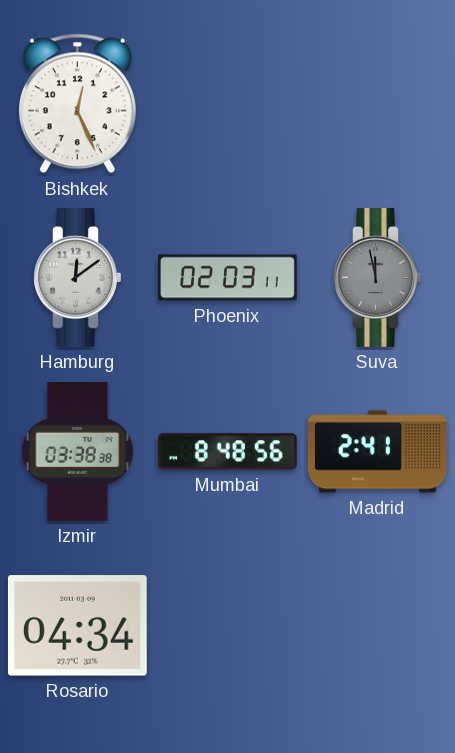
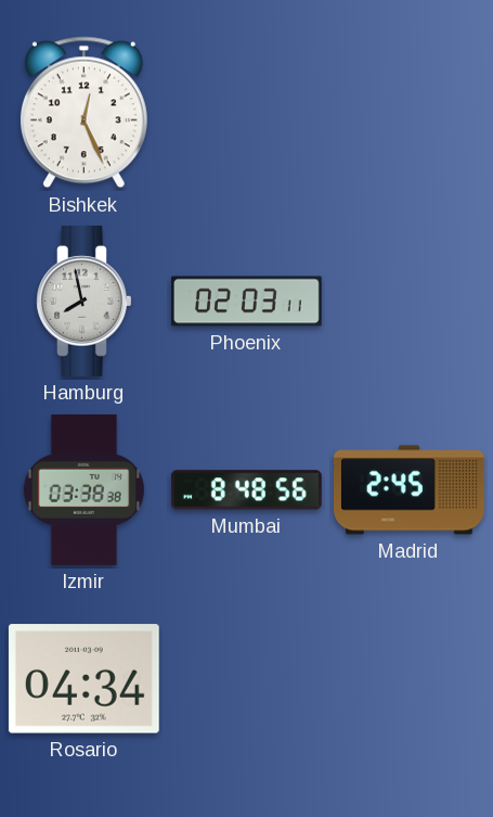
Hamburg: 12:09 -> 7:58
Suva: 11:58 -> none
Madrid: 2:41 -> 2:45
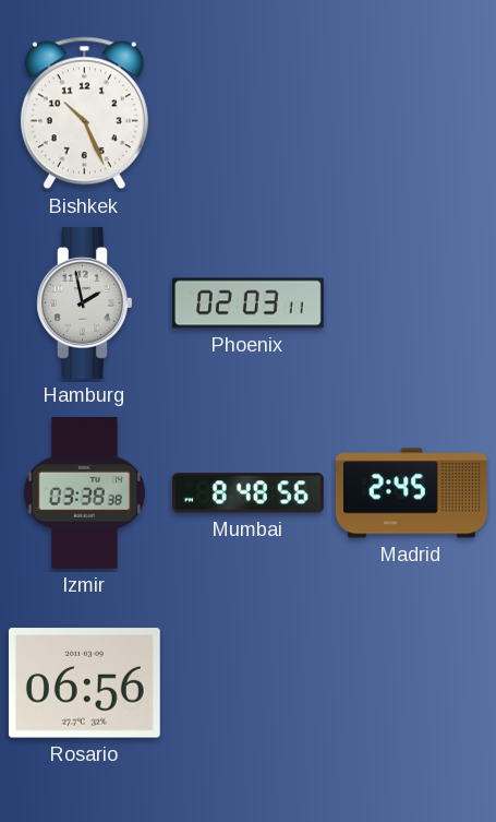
Bishkek: 12:26 -> 10:26
Hamburg: 7:58 -> 1:58
Rosario: 04:34 -> 06:56
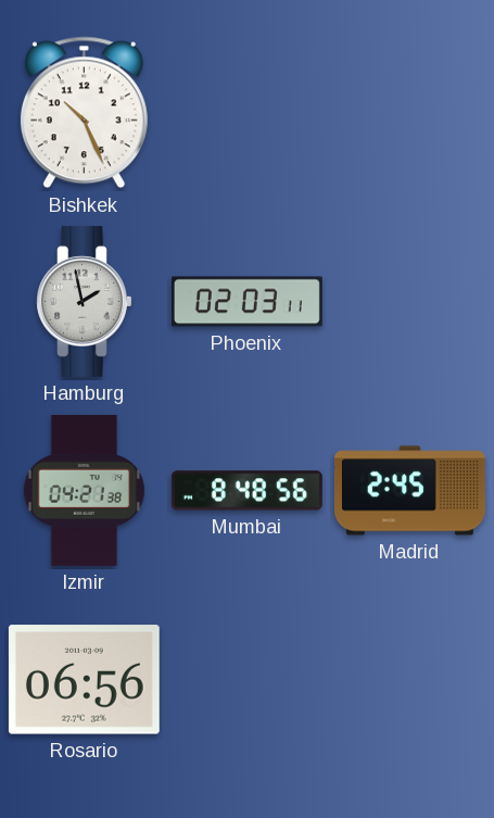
Izmir: 03:38 -> 04:21
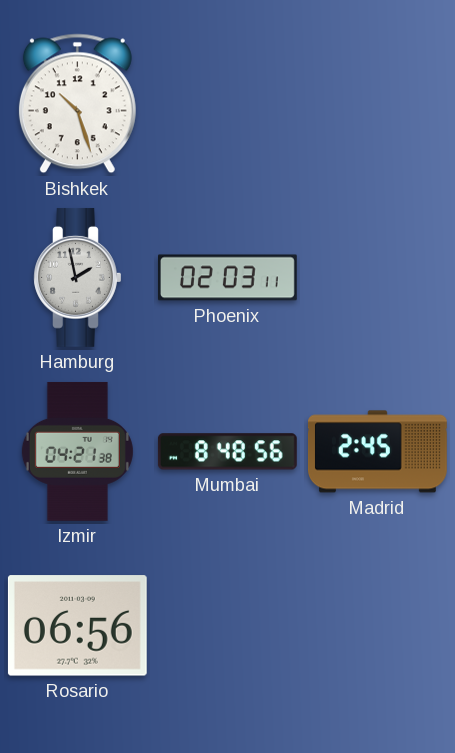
Bishkek: 10:26 -> 10:27
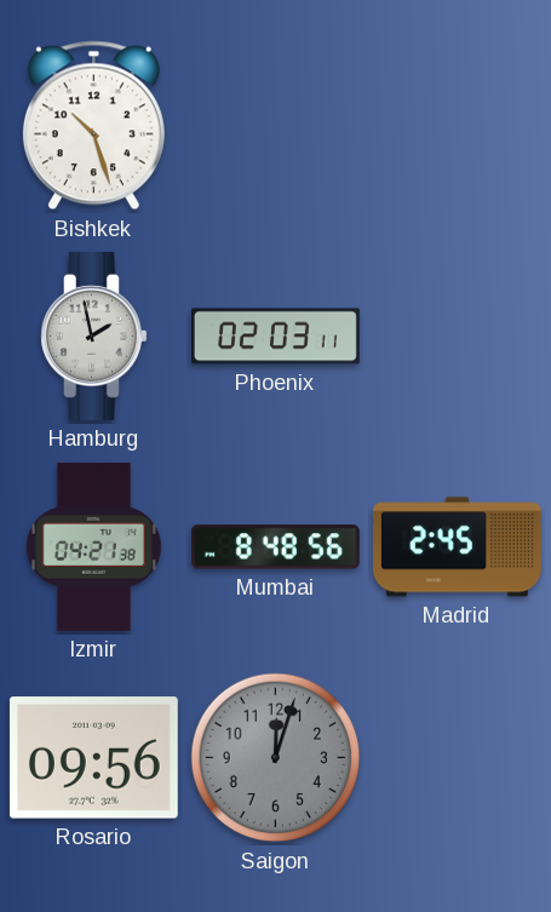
Rosario: 06:56 -> 09:56
Saigon: none -> 12:03
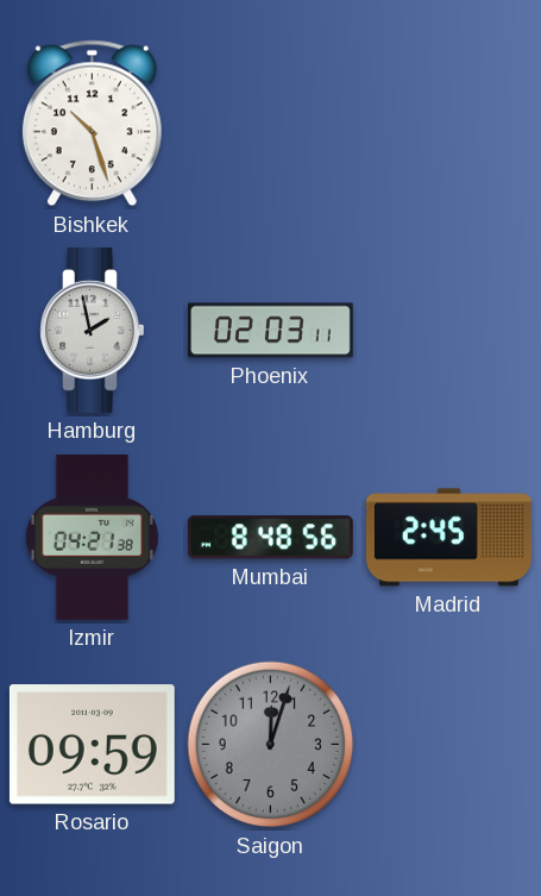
Rosario: 09:56 -> 09:59
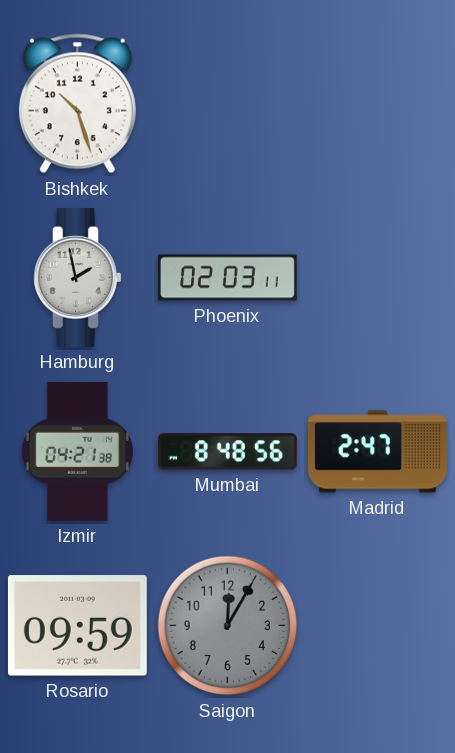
Madrid: 2:45 -> 2:47
Saigon: 12:03 -> 12:05
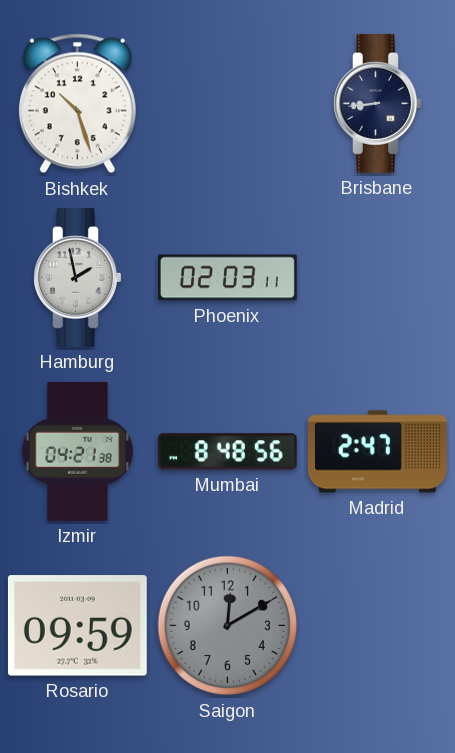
Brisbane: none -> 8:44
Saigon: 12:05 -> 12:10
